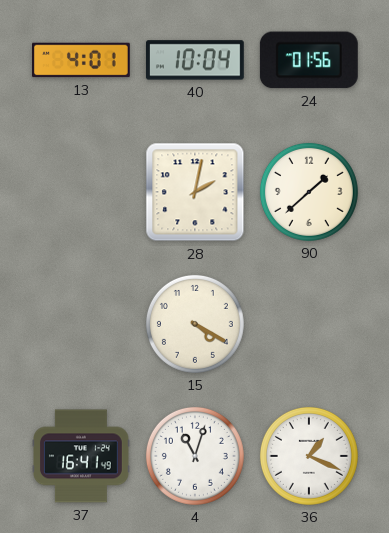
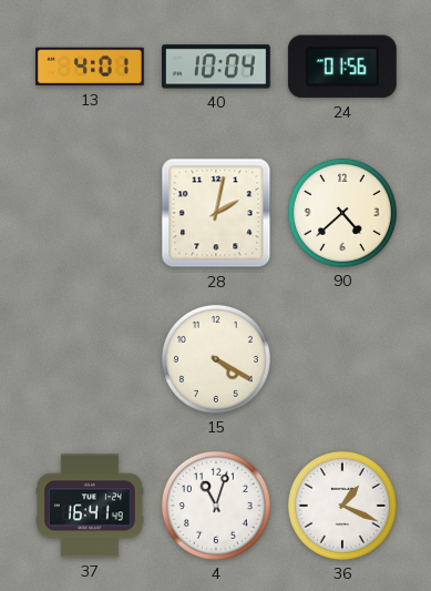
90: 1:38 -> 4:38
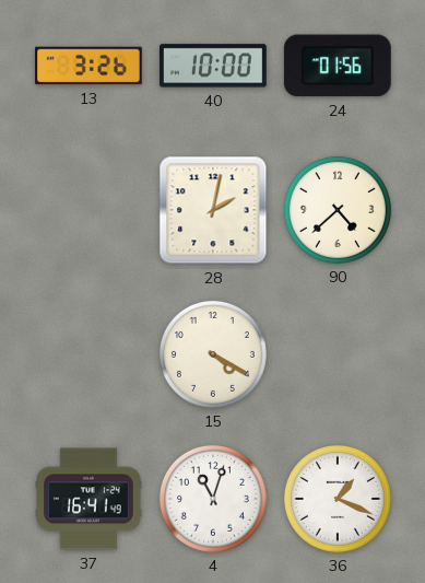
13: 4:01 -> 3:26
40: 10:04 -> 10:00
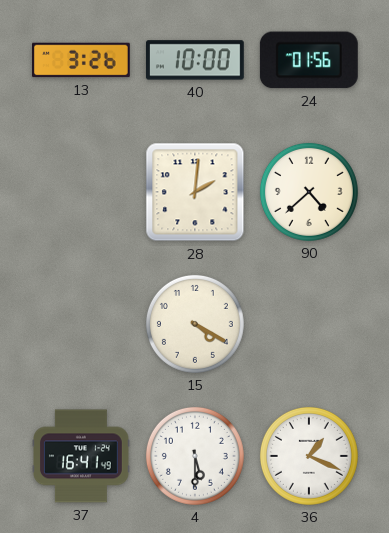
28: 2:02 -> 2:01
4: 11:03 -> 5:30
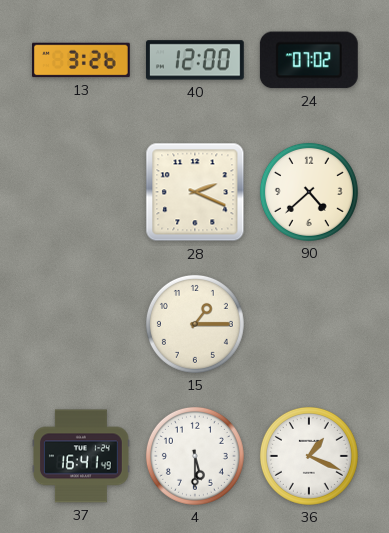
40: 10:00 -> 12:00
24: 01:56 -> 07:02
28: 2:01 -> 2:19
15: 4:20 -> 1:15
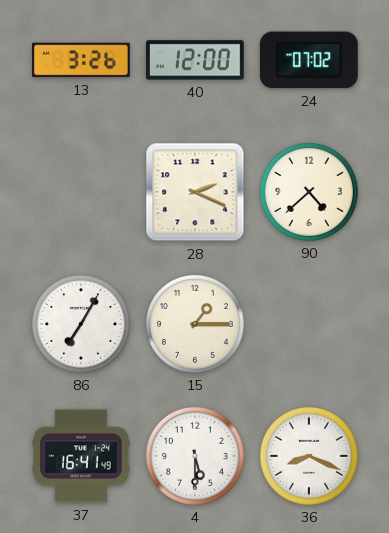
86: none -> 7:05
36: 1:19 -> 8:19
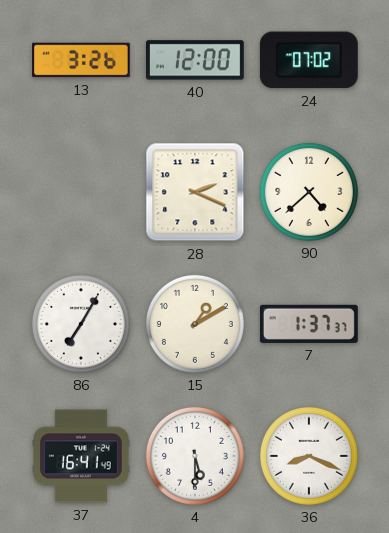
15: 1:15 -> 1:10
7: none -> 1:37
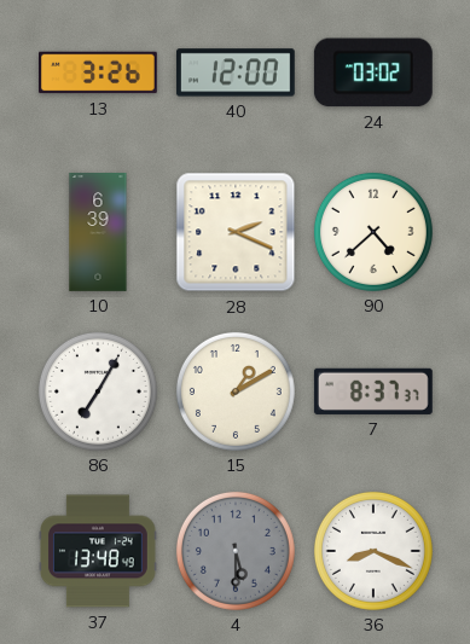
24: 07:02 -> 03:02
10: none -> 6:39
7: 1:37 -> 8:37
37: 16:41 -> 13:48
4 dial: white -> grey
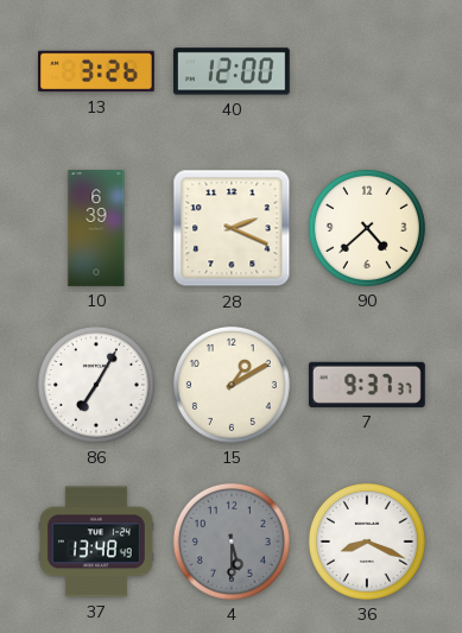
24: 03:02 -> none
7: 8:37 -> 9:37
